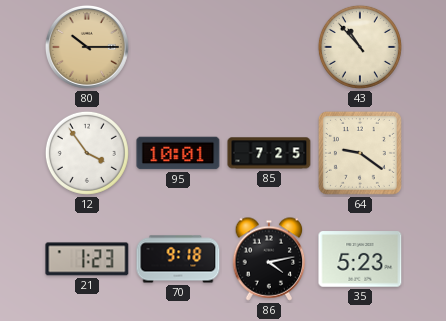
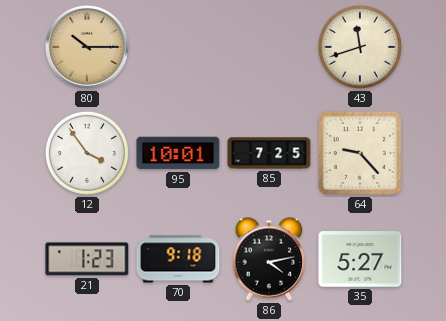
43: 10:53 -> 11:42
64: 9:21 -> 9:23
35: 5:23 -> 5:27
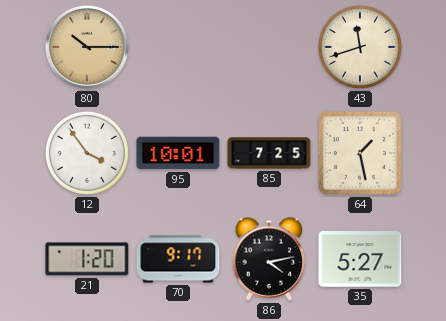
64: 9:23 -> 1:28
21: 1:23 -> 1:20
70: 9:18 -> 9:17
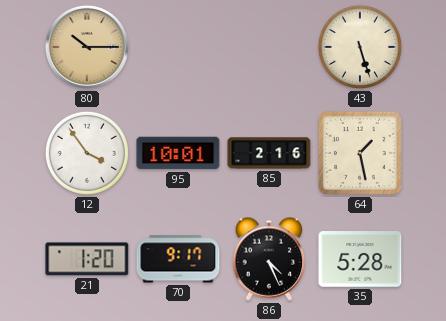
43: 11:42 -> 5:27
85: 7:25 -> 2:16
86: 4:13 -> 4:26
35: 5:27 -> 5:28
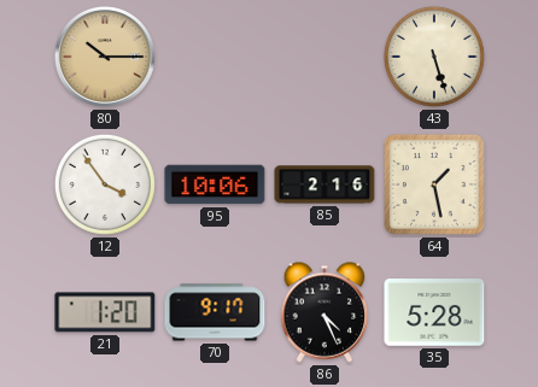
95: 10:01 -> 10:06
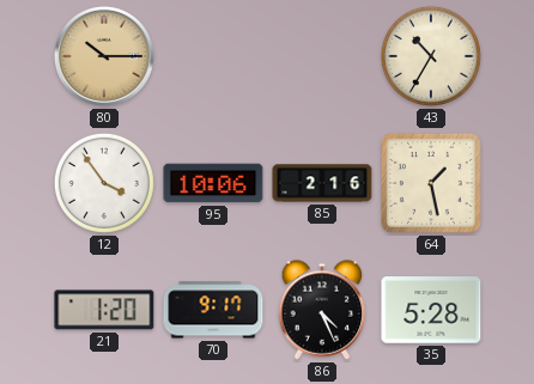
43: 5:27 -> 10:35
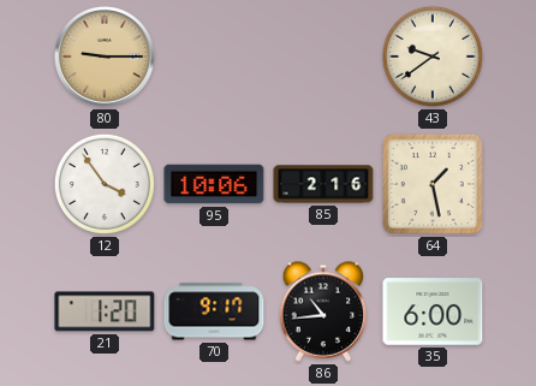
80: 10:15 -> 9:15
43: 10:35 -> 9:39
86: 4:26 -> 10:44
35: 5:28 -> 6:00
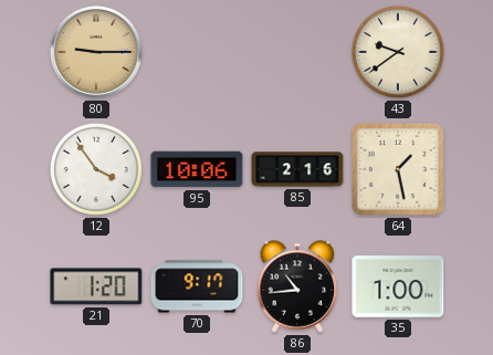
35: 6:00 -> 1:00
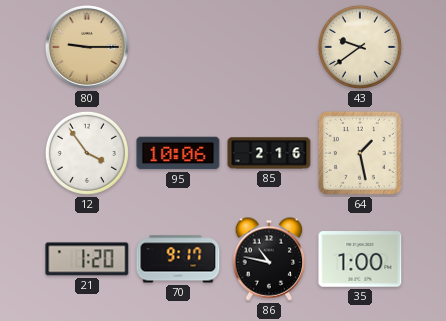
86: 10:44 -> 10:47
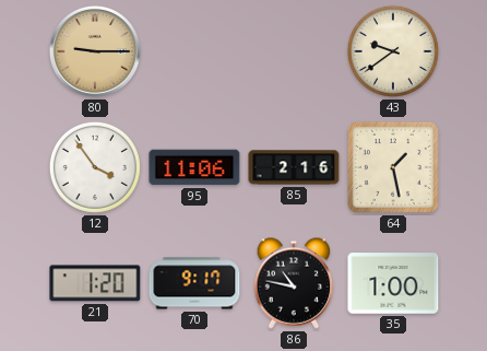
95: 10:06 -> 11:06
